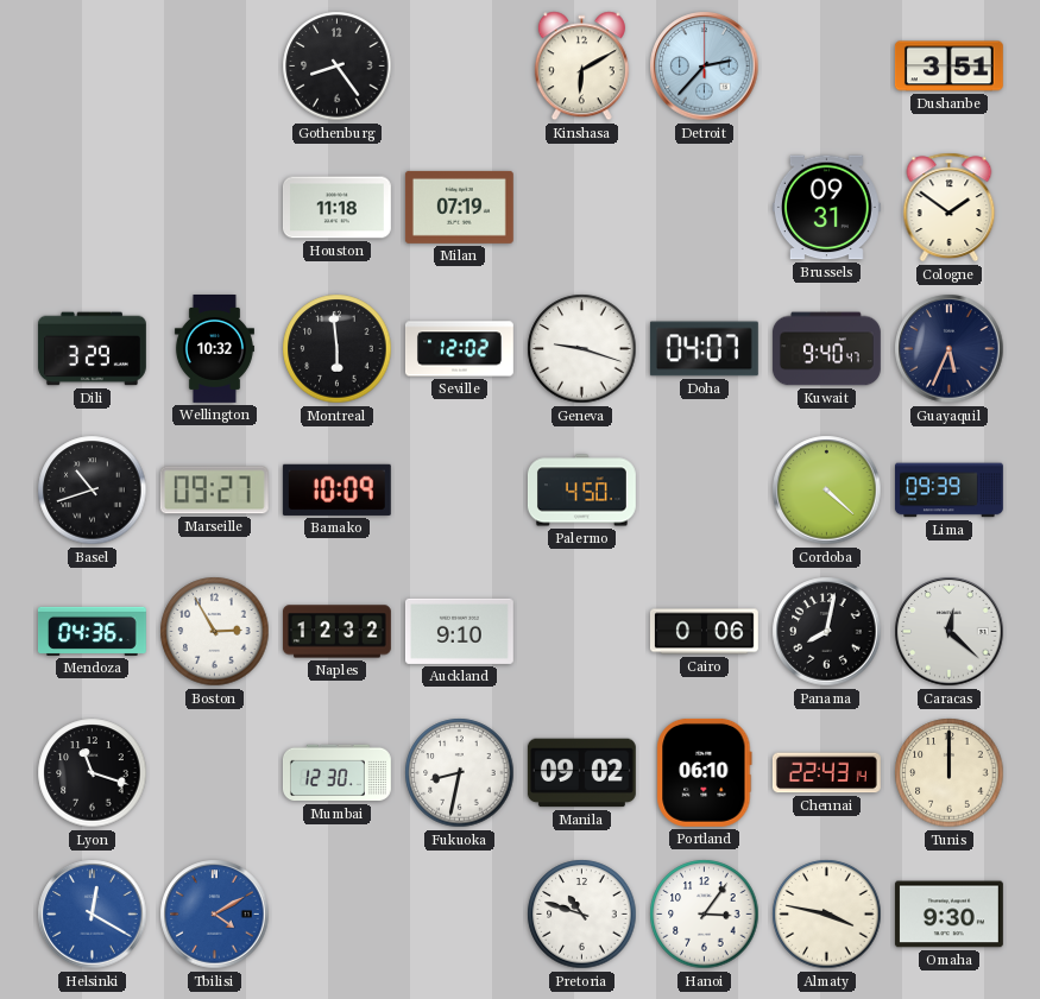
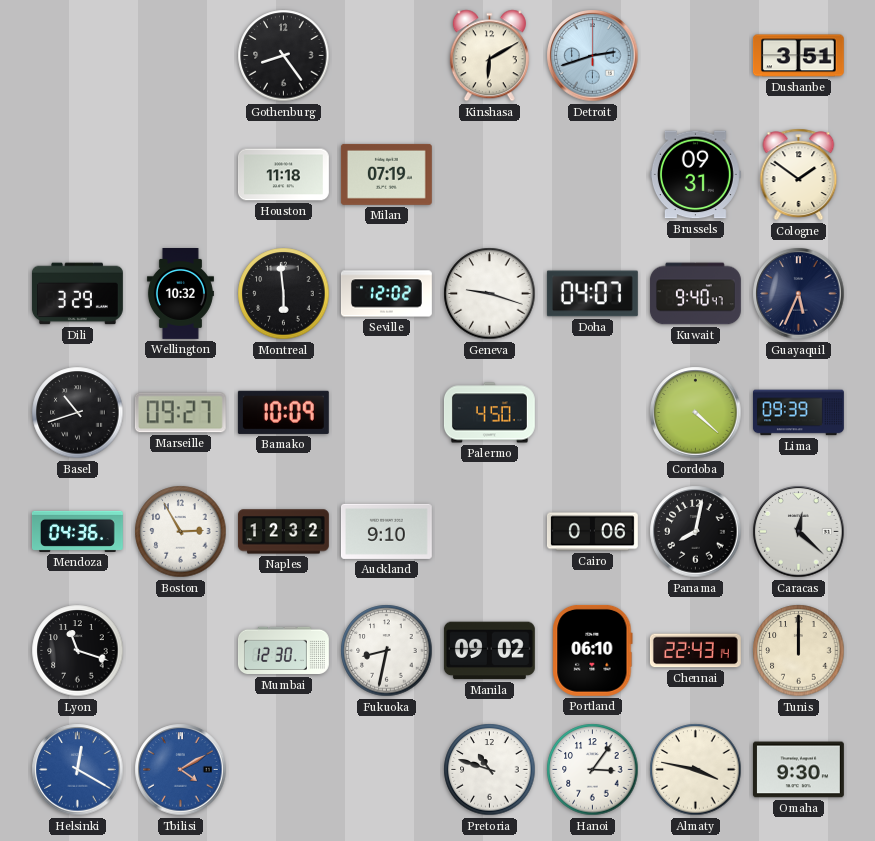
Detroit: 2:37 -> 2:42
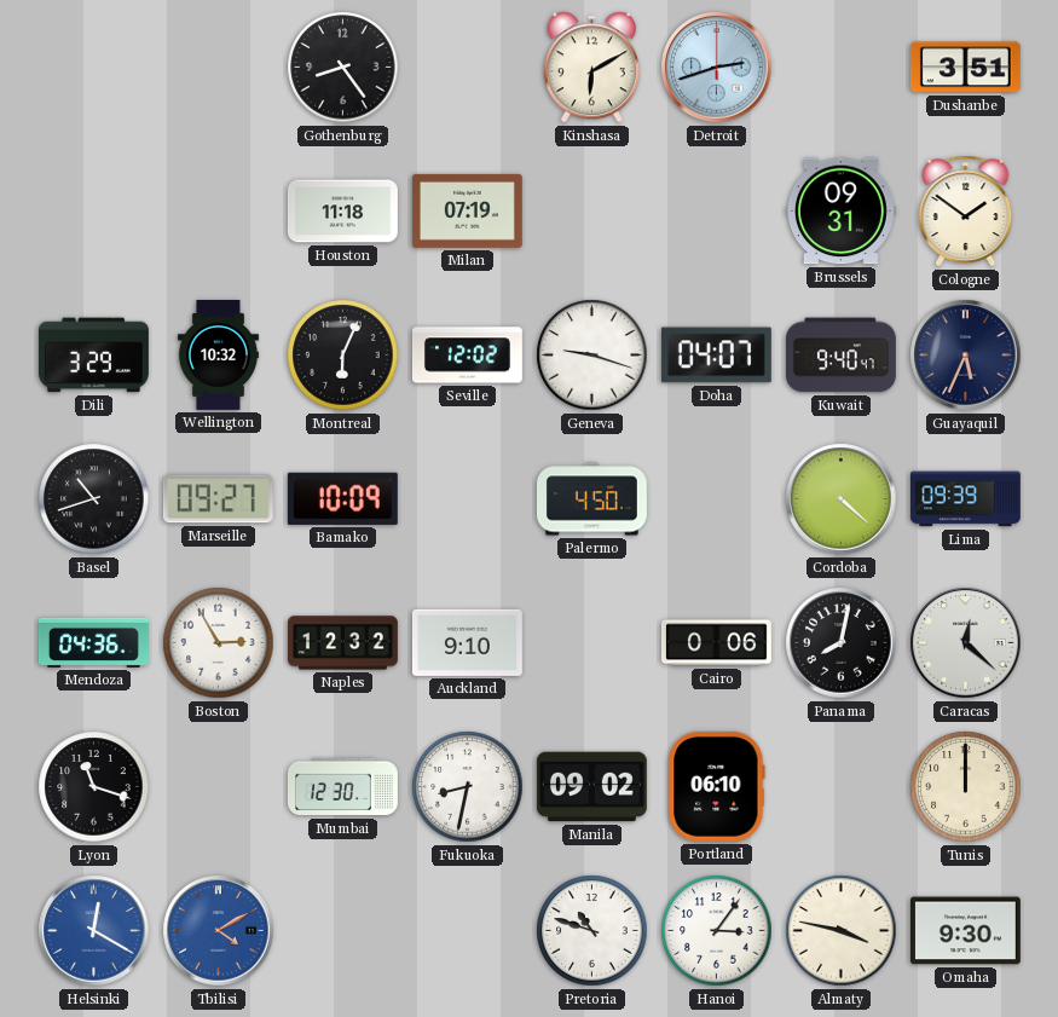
Montreal: 5:59 -> 6:04
Chennai: 22:43 -> none
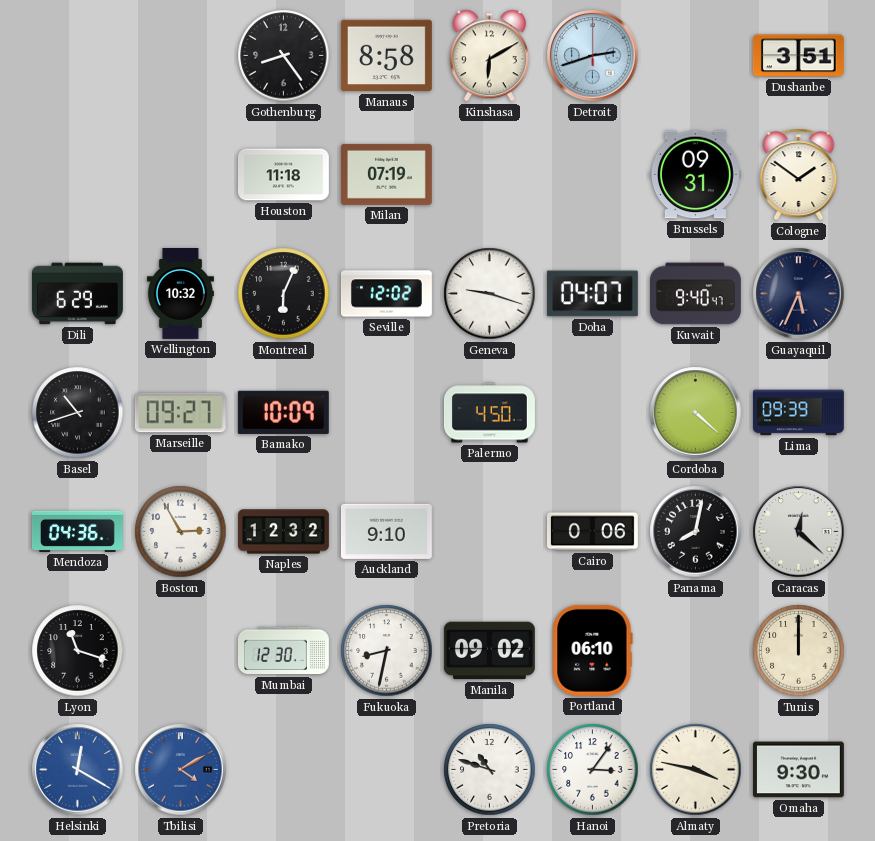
Manaus: none -> 8:58
Dili: 3:29 -> 6:29
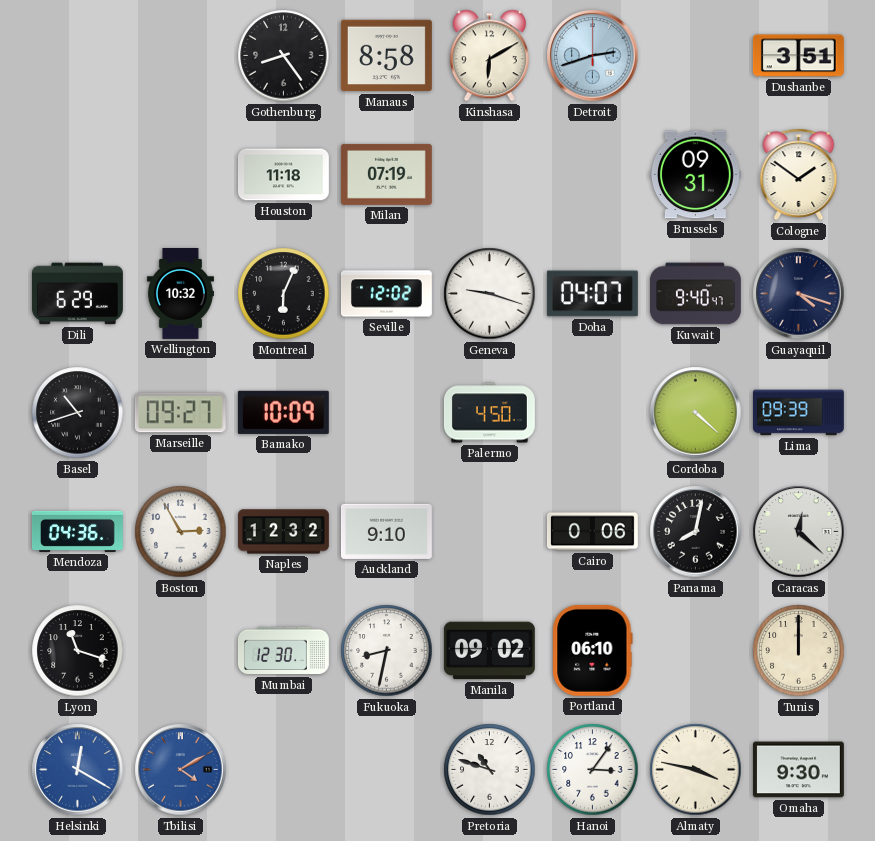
Guayaquil: 5:34 -> 4:18
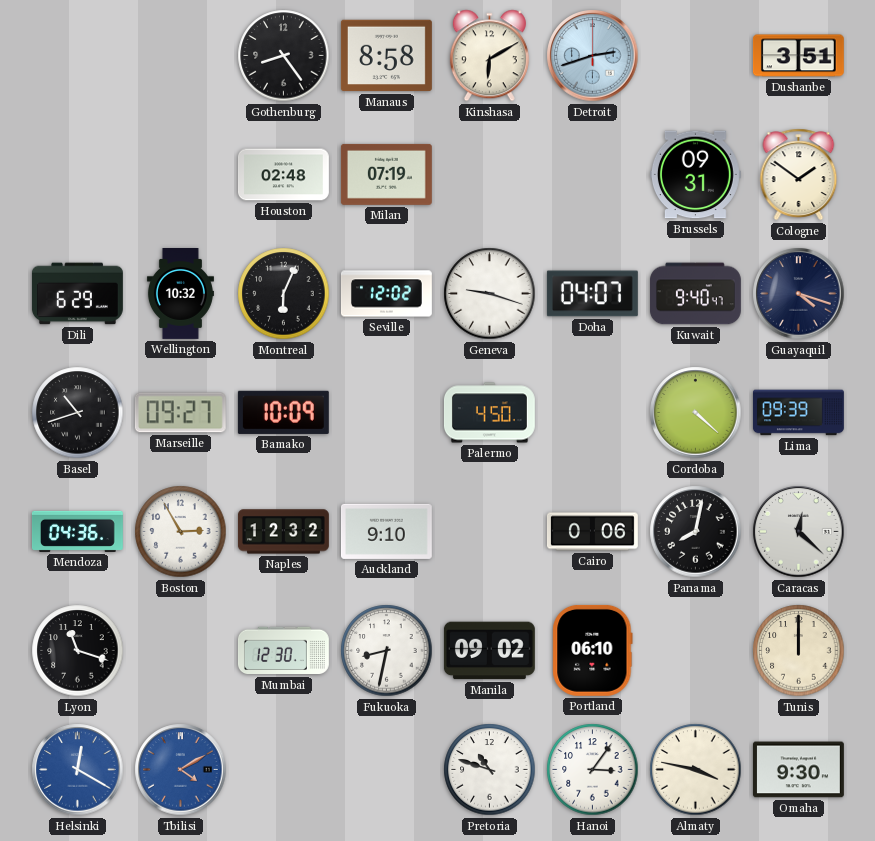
Houston: 11:18 -> 02:48
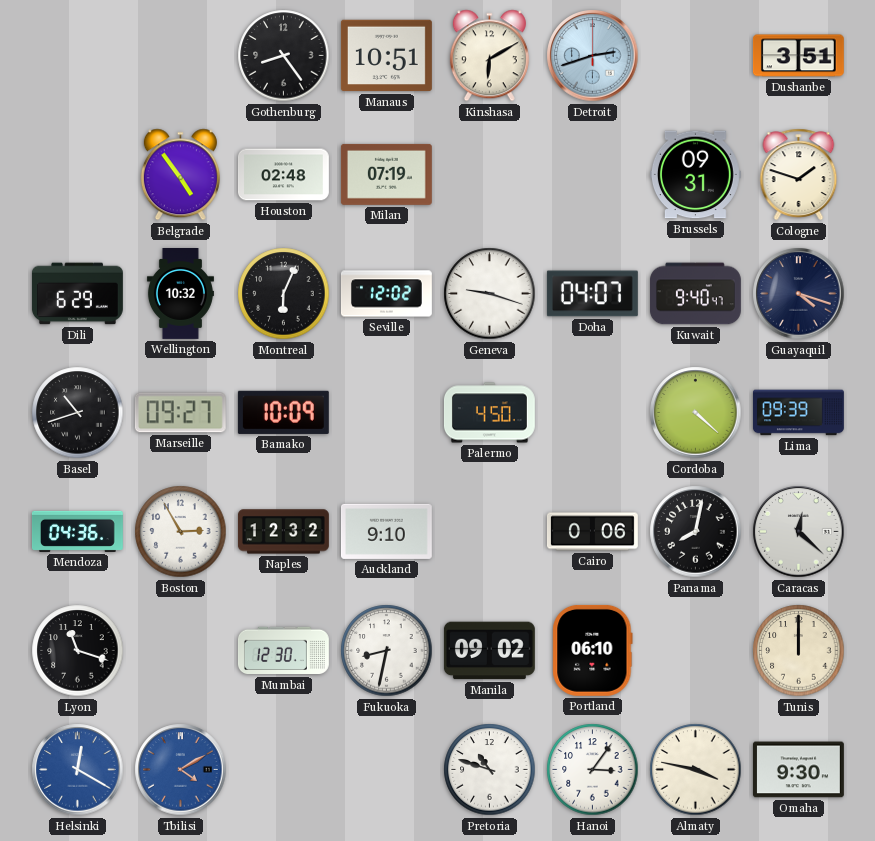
Manaus: 8:58 -> 10:51
Belgrade: none -> 4:54
Cologne: 1:51 -> 1:48
